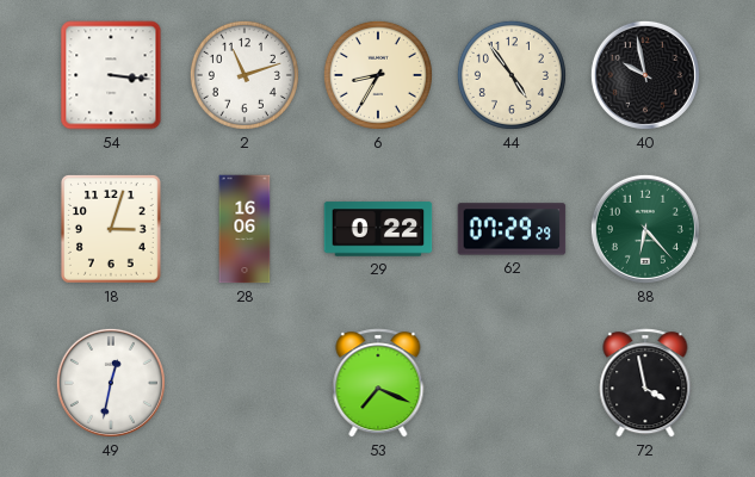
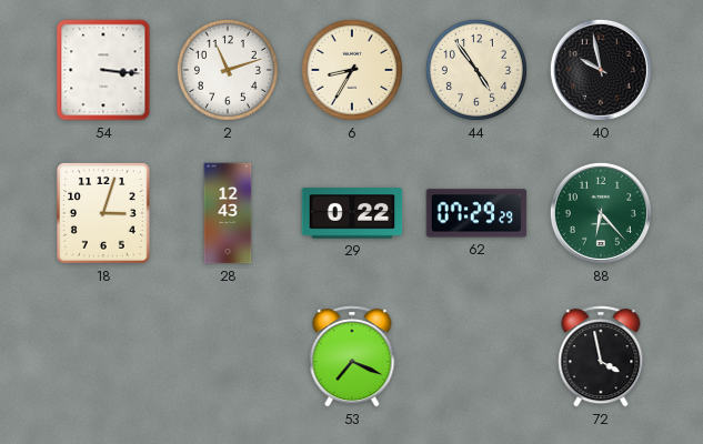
28: 16:06 -> 12:43
49: 12:32 -> none
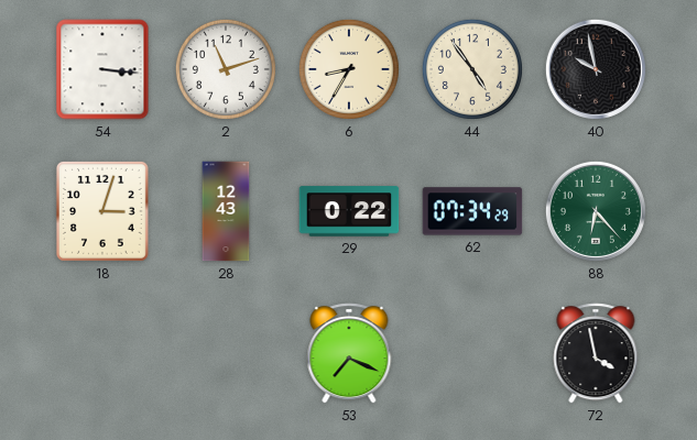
62: 07:29 -> 07:34
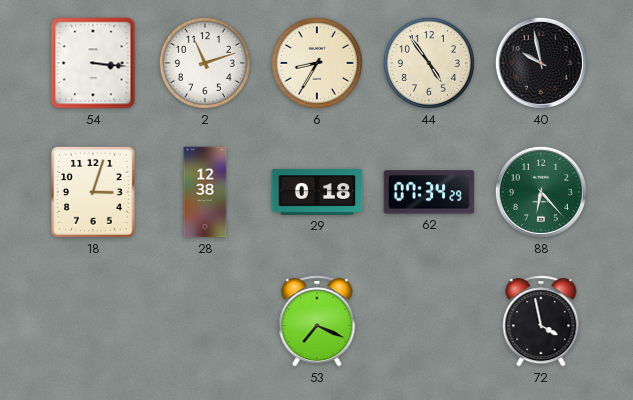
28: 12:43 -> 12:38
29: 0:22 -> 0:18
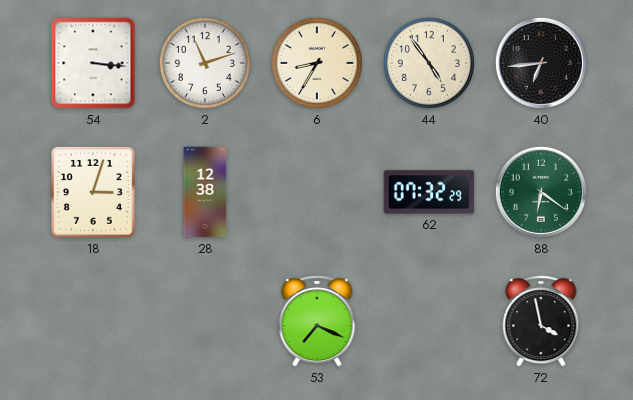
40: 9:58 -> 6:44
29: 0:18 -> none
62: 07:34 -> 07:32
88: 6:23 -> 6:21
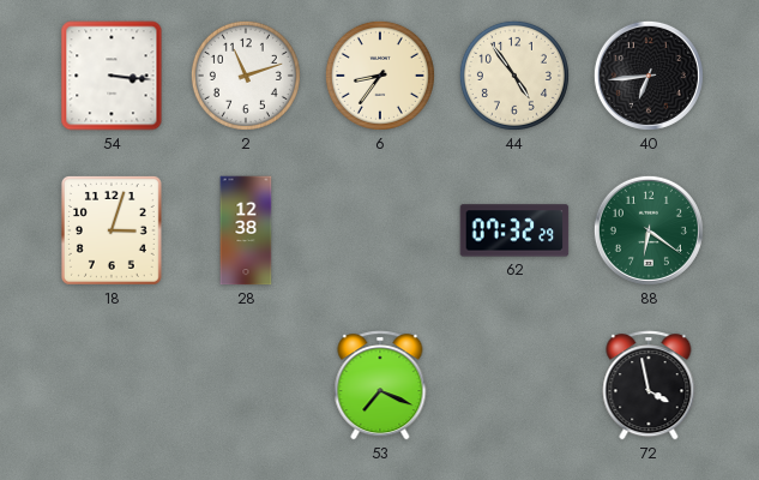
6: 8:35 -> 8:36
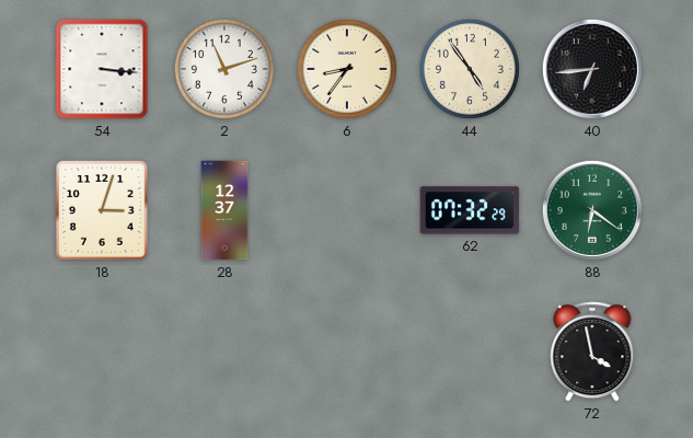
28: 12:38 -> 12:37
53: 7:19 -> none
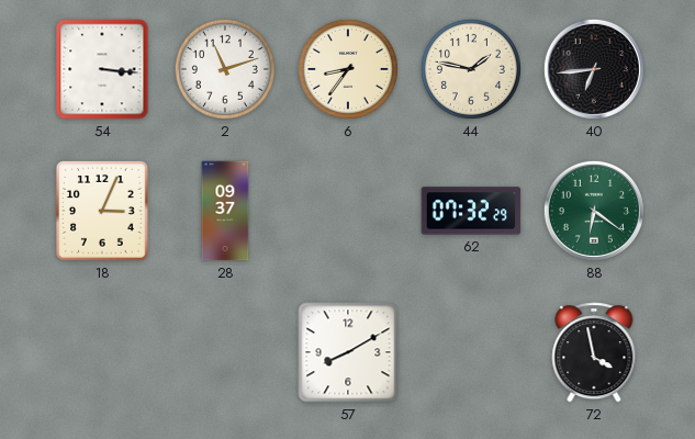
44: 4:54 -> 1:47
18: 3:03 -> 3:04
28: 12:37 -> 09:37
57: none -> 8:10
